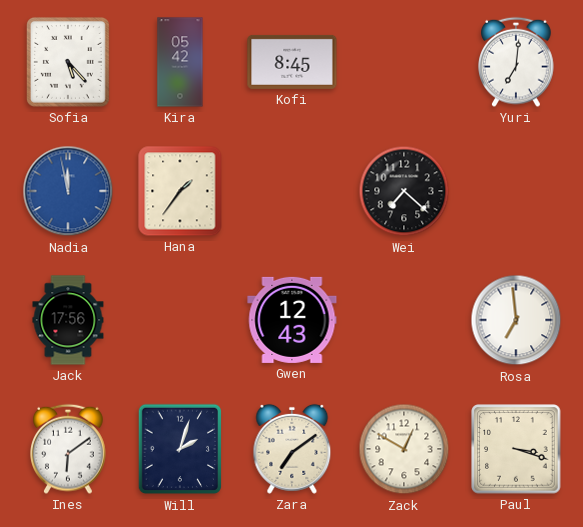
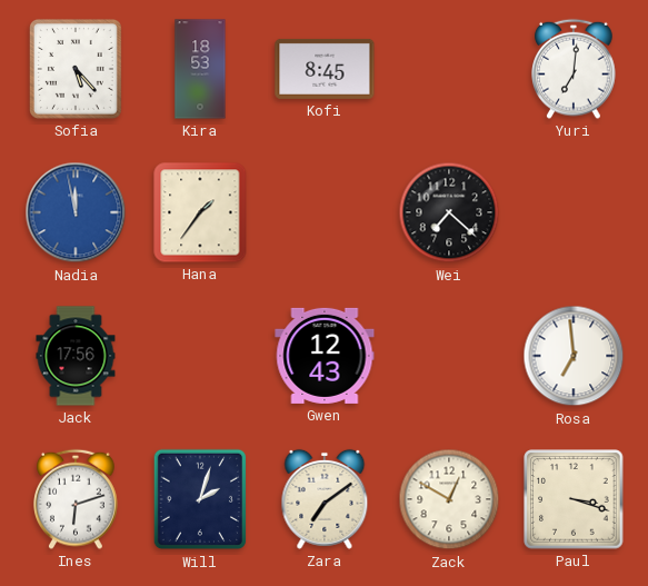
Kira: 05:42 -> 18:53
Ines: 6:09 -> 6:12
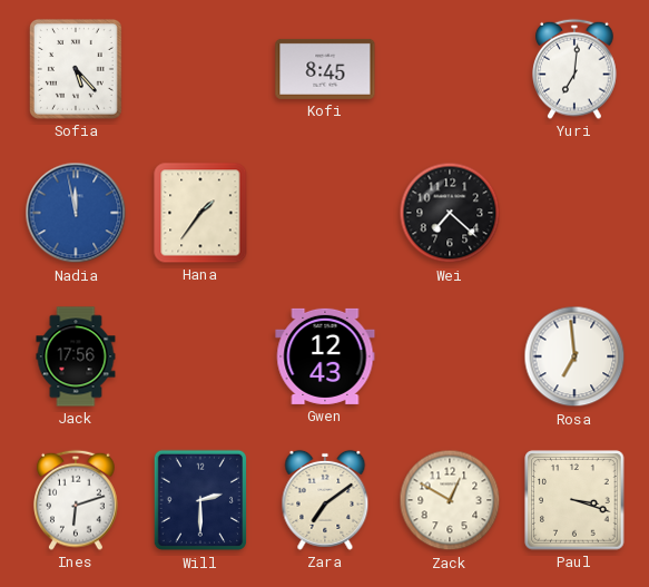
Kira: 18:53 -> none
Will: 2:03 -> 2:30
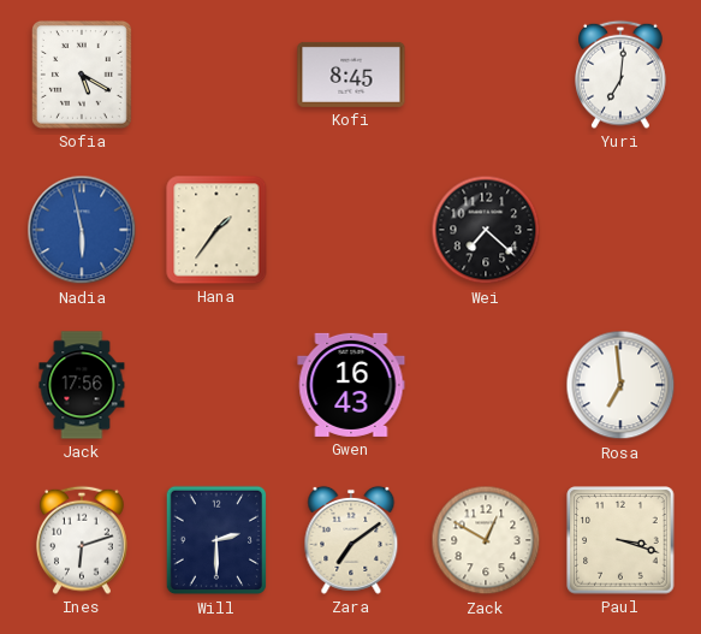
Sofia: 5:23 -> 5:20
Nadia: 11:58 -> 5:58
Gwen: 12:43 -> 16:43
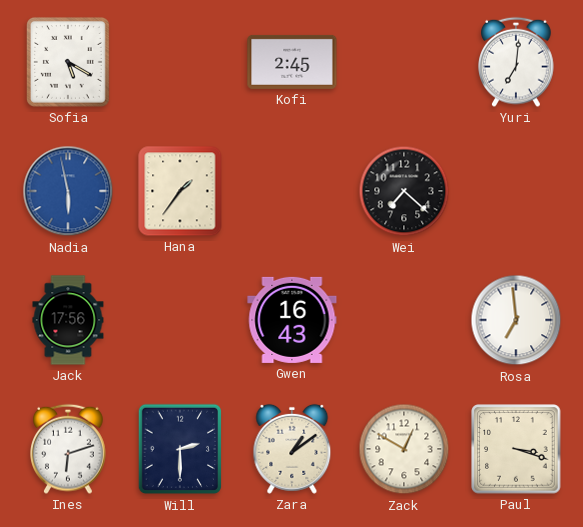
Kofi: 8:45 -> 2:45
Zara: 7:09 -> 1:09
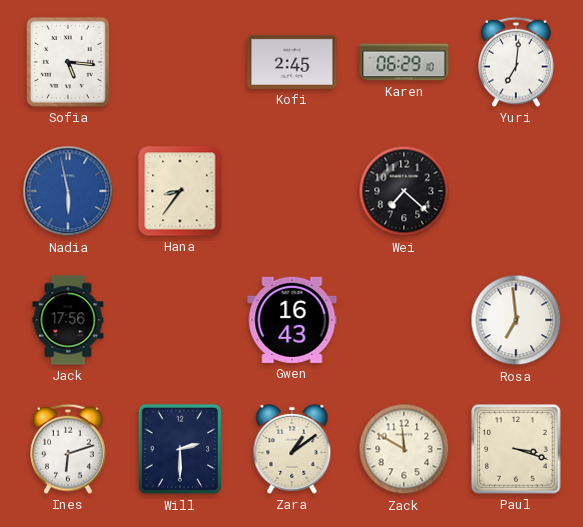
Sofia: 5:20 -> 5:16
Karen: none -> 06:29
Hana: 1:36 -> 8:36
Zack: 12:50 -> 11:50
